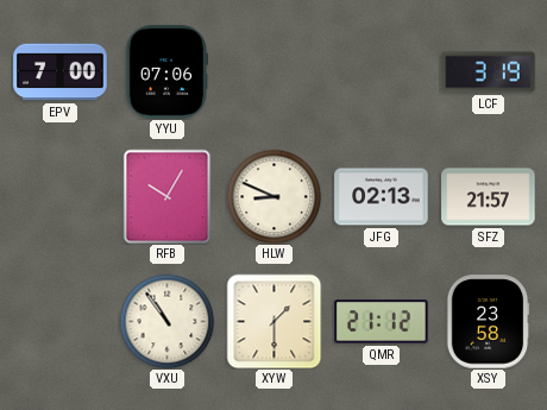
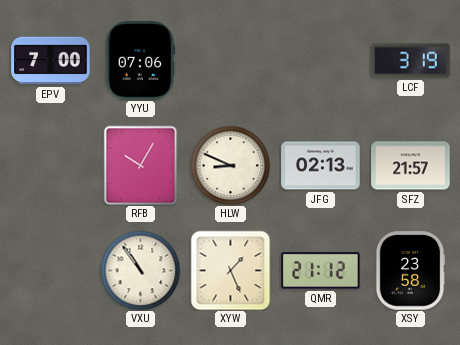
XYW: 1:30 -> 1:26
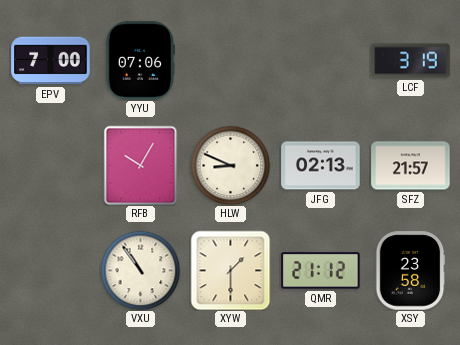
XYW: 1:26 -> 1:30
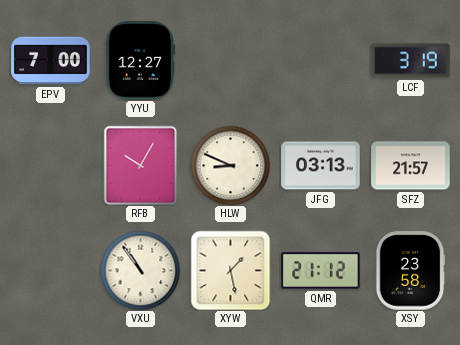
YYU: 07:06 -> 12:27
JFG: 02:13 -> 03:13
XYW: 1:30 -> 1:28
